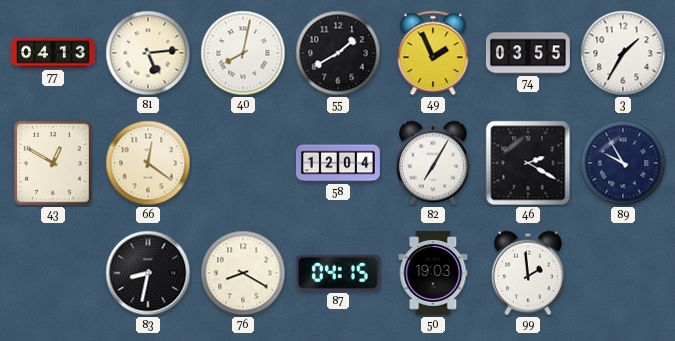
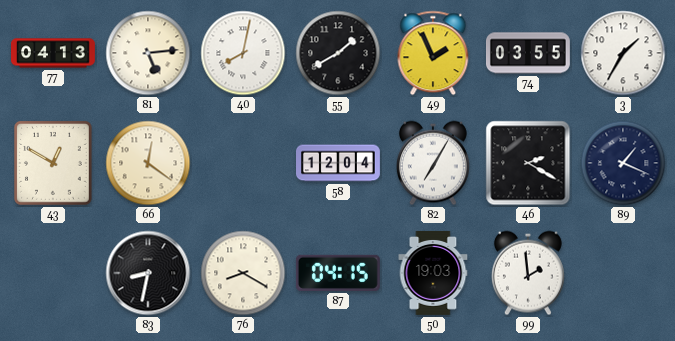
89: 9:55 -> 1:19
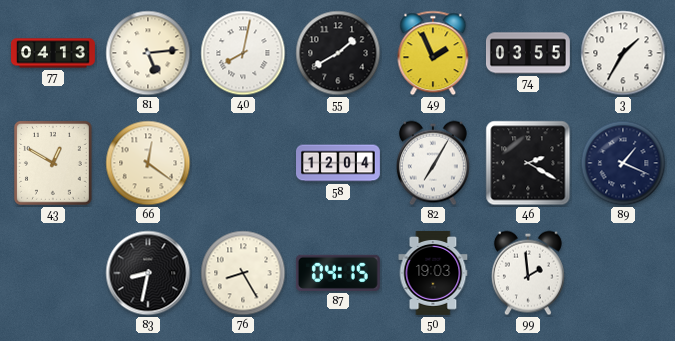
76: 8:20 -> 8:25
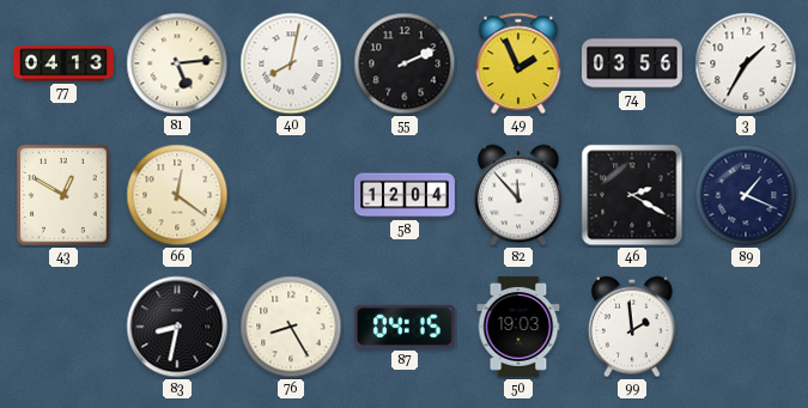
55: 1:40 -> 2:11
74: 03:55 -> 03:56
82: 7:05 -> 11:53
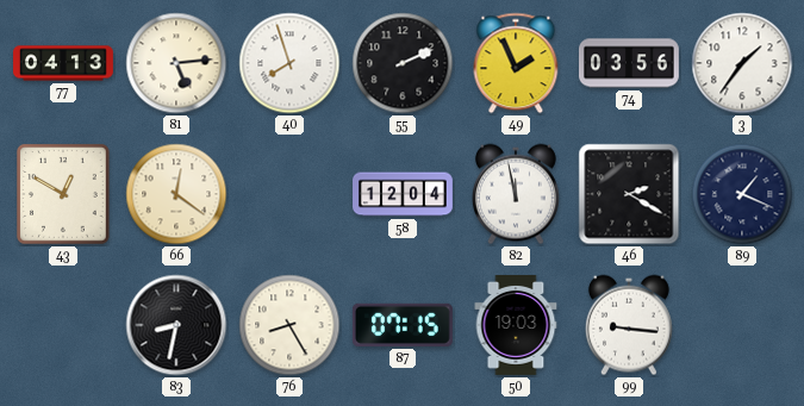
40: 8:02 -> 7:57
3: 1:35 -> 1:36
82: 11:53 -> 11:58
87: 04:15 -> 07:15
99: 1:59 -> 9:16
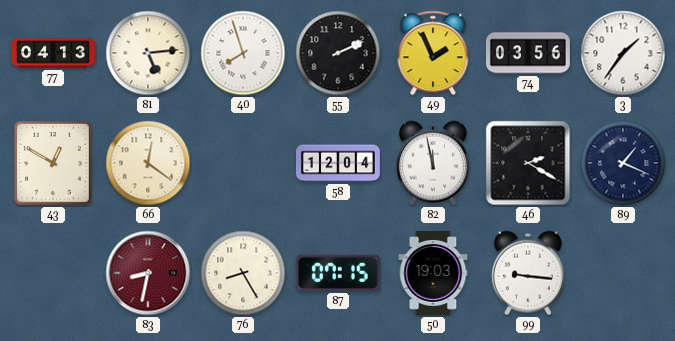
83 dial: black -> burgundy
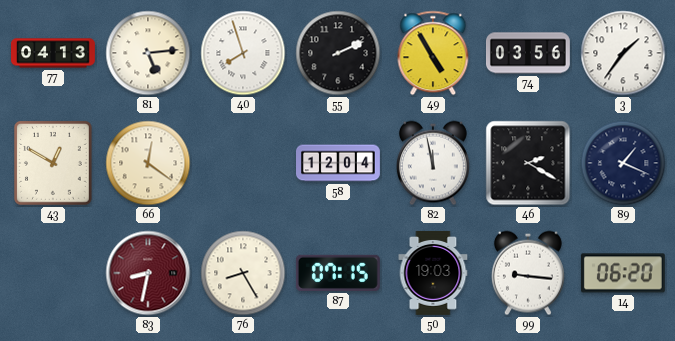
49: 1:56 -> 4:55
14: none -> 06:20
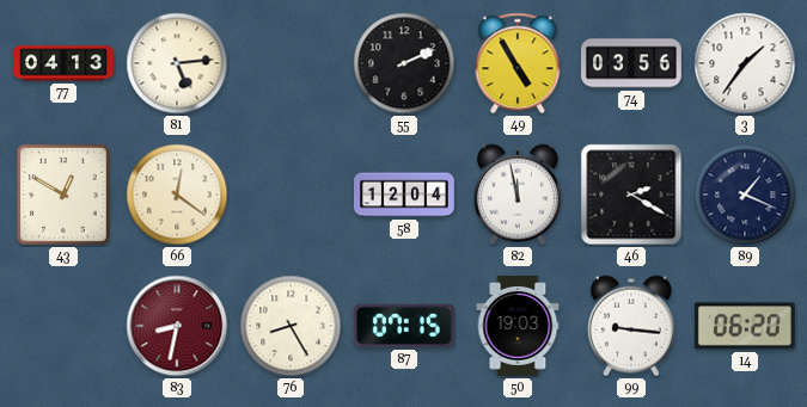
40: 7:57 -> none
